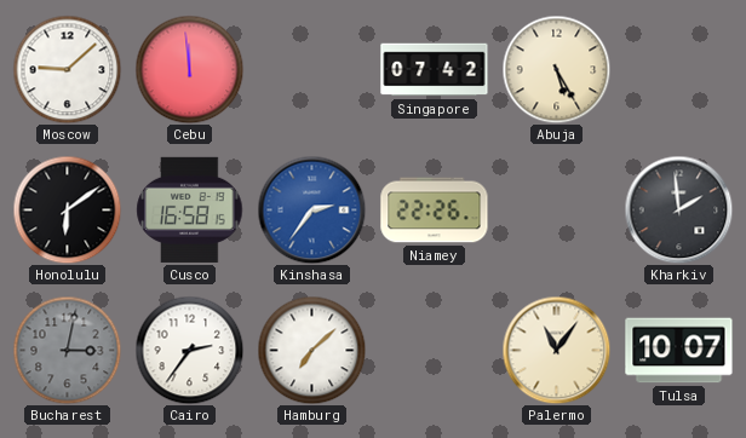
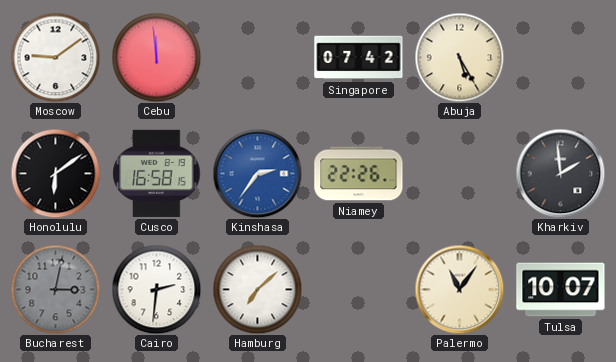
Moscow: 9:08 -> 9:09
Cairo: 2:36 -> 2:31
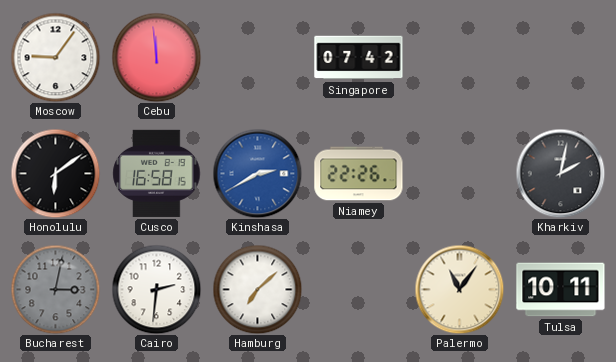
Moscow: 9:09 -> 9:06
Abuja: 5:25 -> none
Kinshasa: 2:36 -> 2:40
Kharkiv: 1:59 -> 2:02
Tulsa: 10:07 -> 10:11
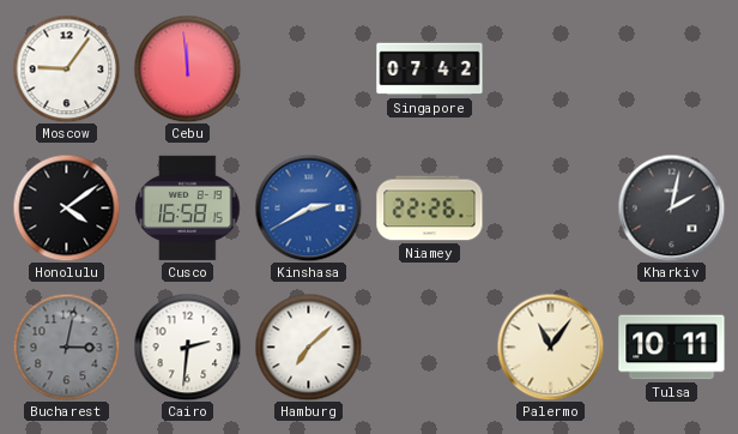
Honolulu: 6:09 -> 4:09
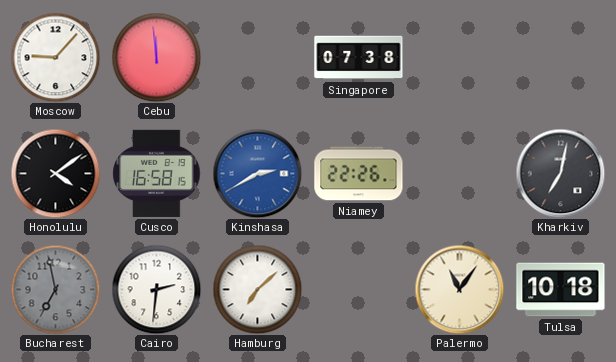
Moscow: 9:06 -> 9:07
Singapore: 07:42 -> 07:38
Kharkiv: 2:02 -> 7:02
Bucharest: 3:02 -> 6:58
Tulsa: 10:11 -> 10:18
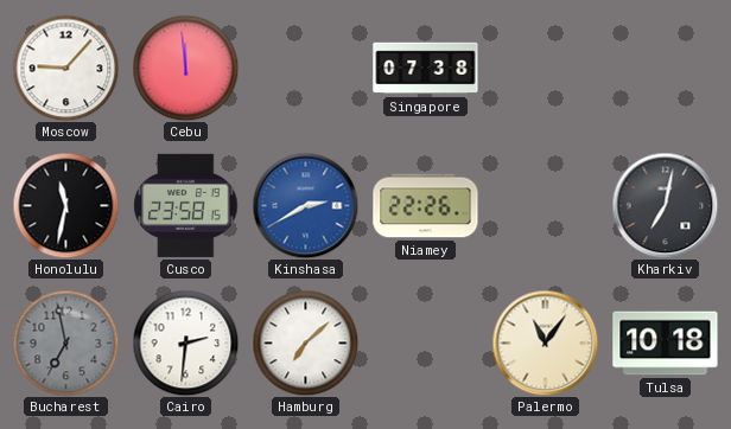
Honolulu: 4:09 -> 11:32
Cusco: 16:58 -> 23:58
